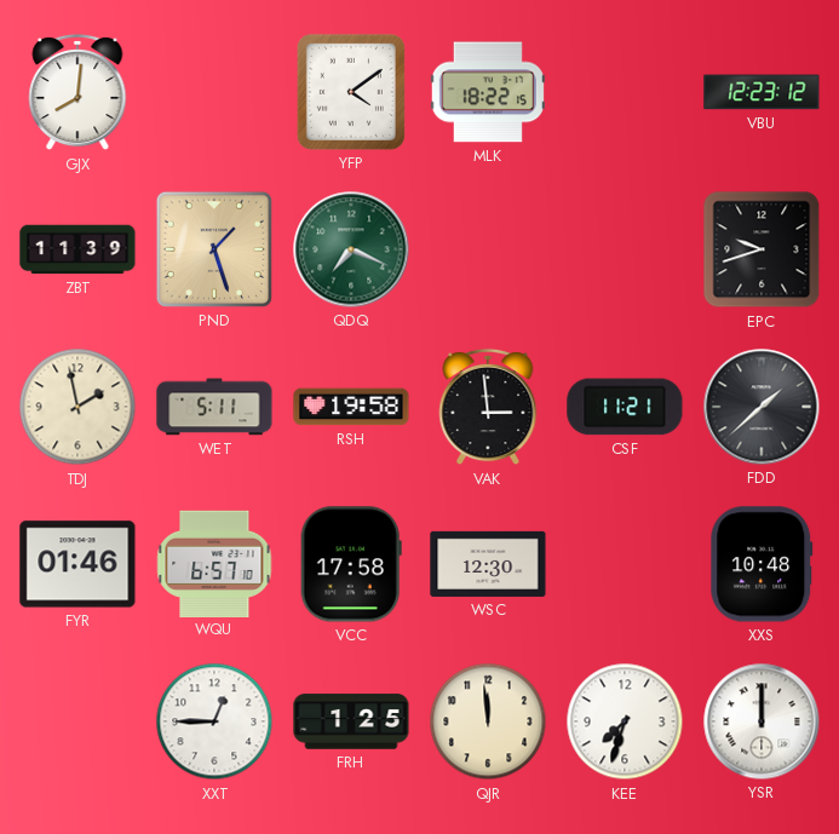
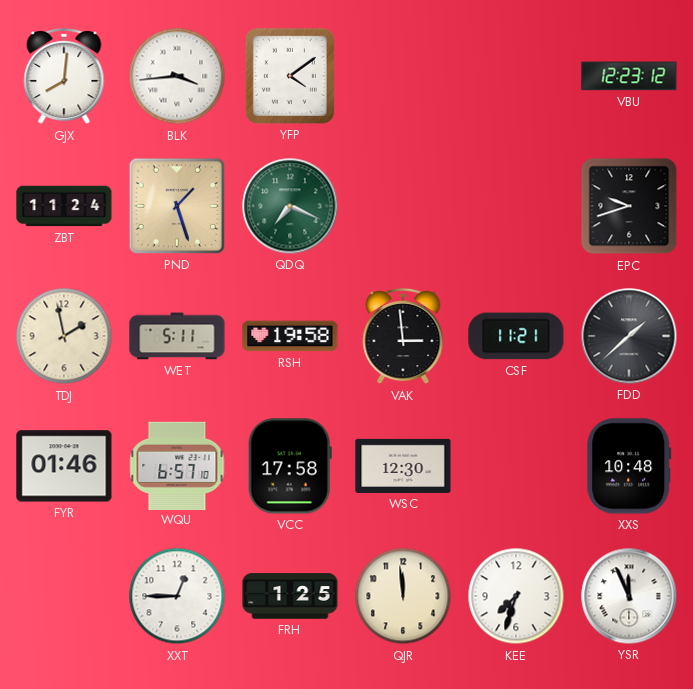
BLK: none -> 3:44
MLK: 18:22 -> none
ZBT: 11:39 -> 11:24
YSR: 12:00 -> 11:56
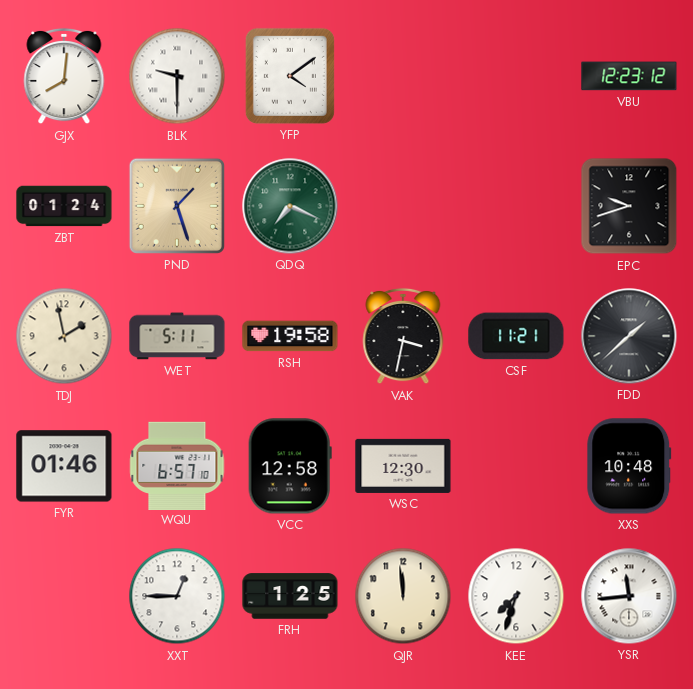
BLK: 3:44 -> 9:30
ZBT: 11:24 -> 01:24
VAK: 2:59 -> 3:32
VCC: 17:58 -> 12:58
YSR: 11:56 -> 11:44
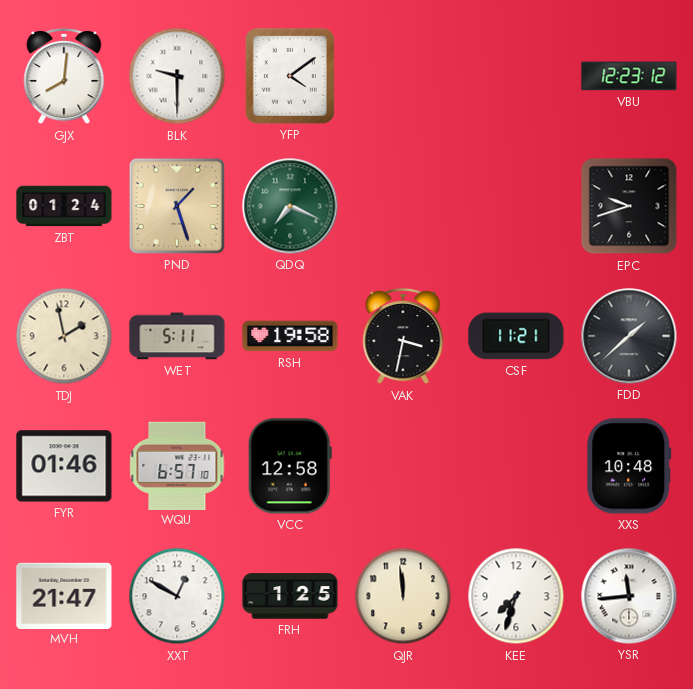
WSC: 12:30 -> none
MVH: none -> 21:47
XXT: 12:45 -> 12:50
